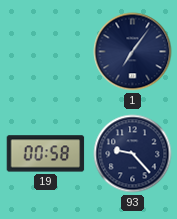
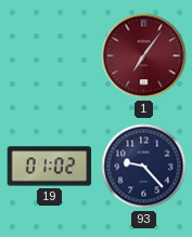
1 dial: navy -> burgundy
19: 00:58 -> 01:02
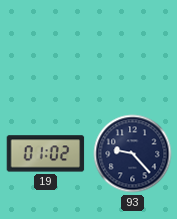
1: 7:06 -> none
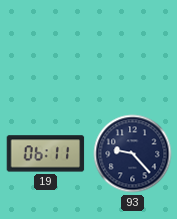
19: 01:02 -> 06:11
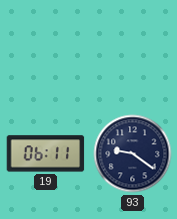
93: 9:23 -> 9:21
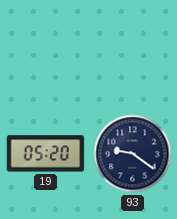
19: 06:11 -> 05:20
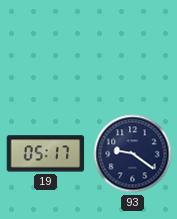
19: 05:20 -> 05:17
